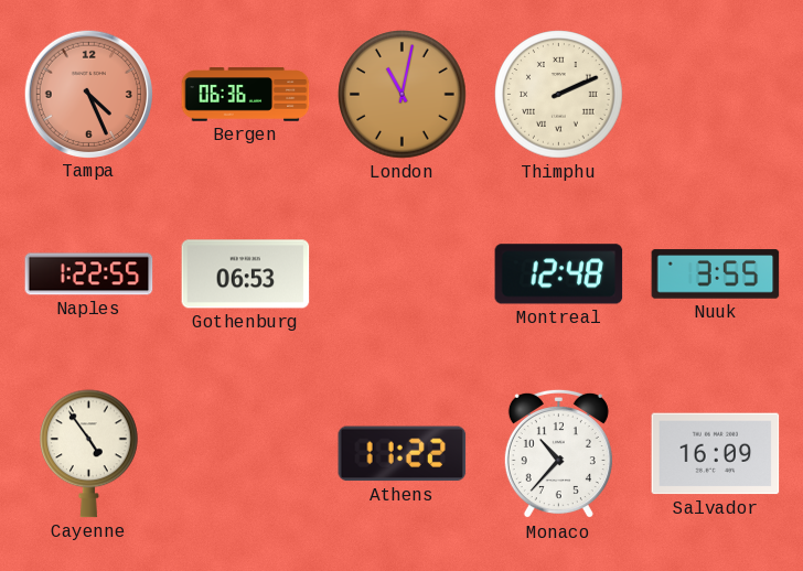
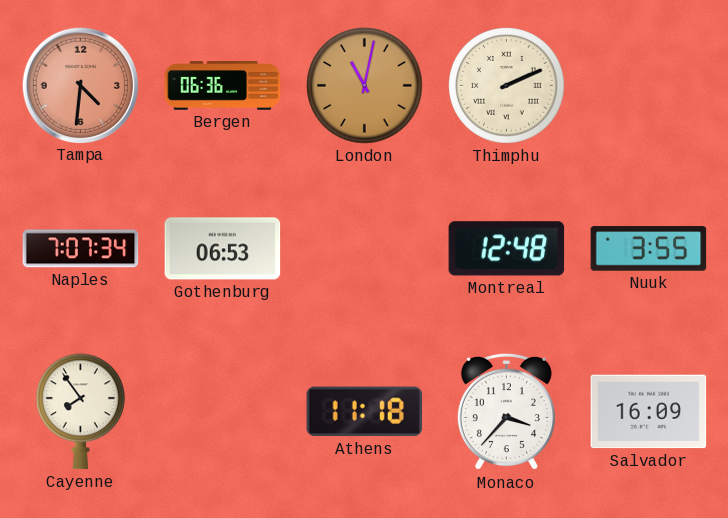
Tampa: 4:26 -> 4:31
Naples: 1:22 -> 7:07
Cayenne: 4:54 -> 7:54
Athens: 11:22 -> 11:18
Monaco: 10:37 -> 3:37
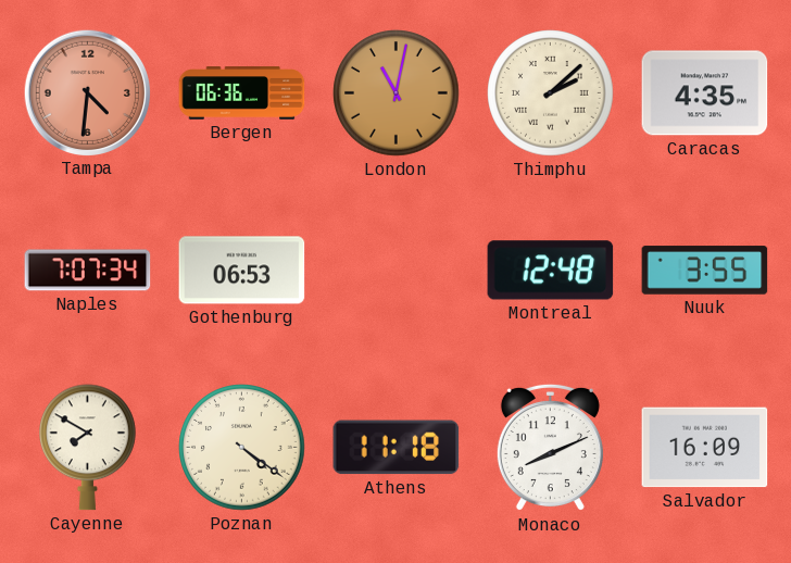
Thimphu: 2:11 -> 2:08
Caracas: none -> 4:35
Cayenne: 7:54 -> 7:50
Poznan: none -> 4:21
Monaco: 3:37 -> 8:11
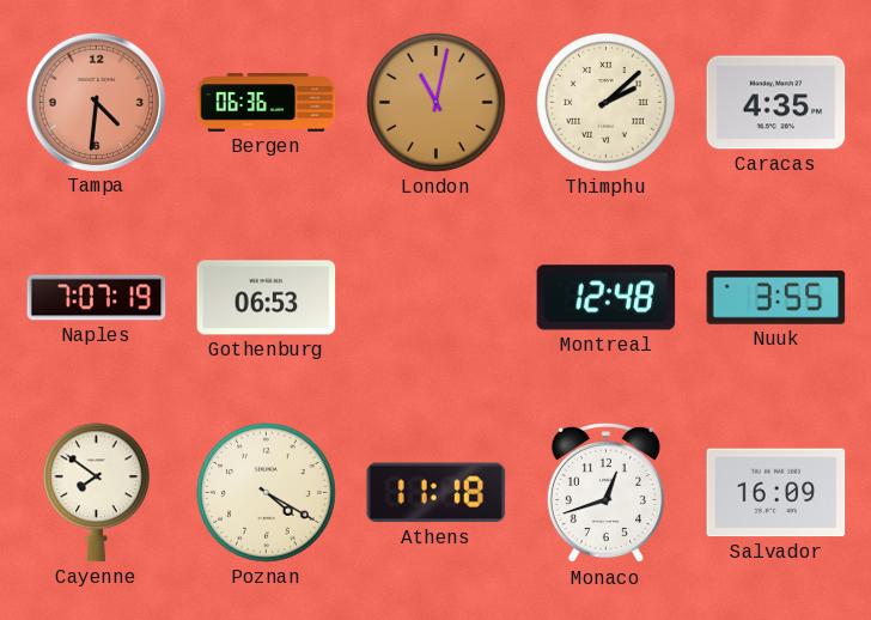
Naples: 7:07:34 -> 7:07:19
Cayenne: 7:50 -> 7:51
Poznan: 4:21 -> 4:20
Monaco: 8:11 -> 12:42
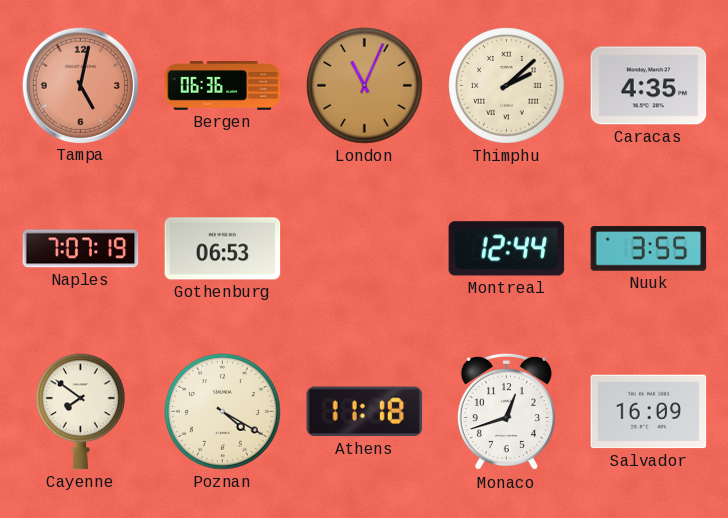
Tampa: 4:31 -> 5:02
London: 11:02 -> 11:04
Montreal: 12:48 -> 12:44
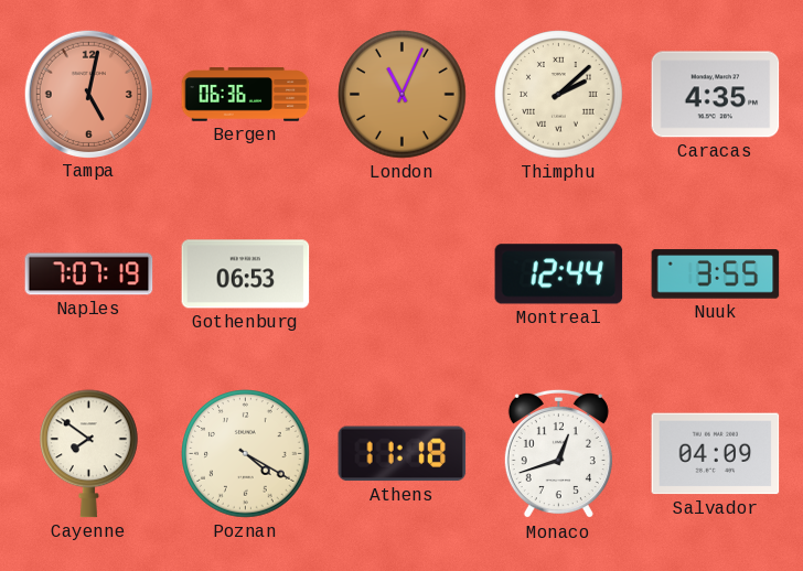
Salvador: 16:09 -> 04:09
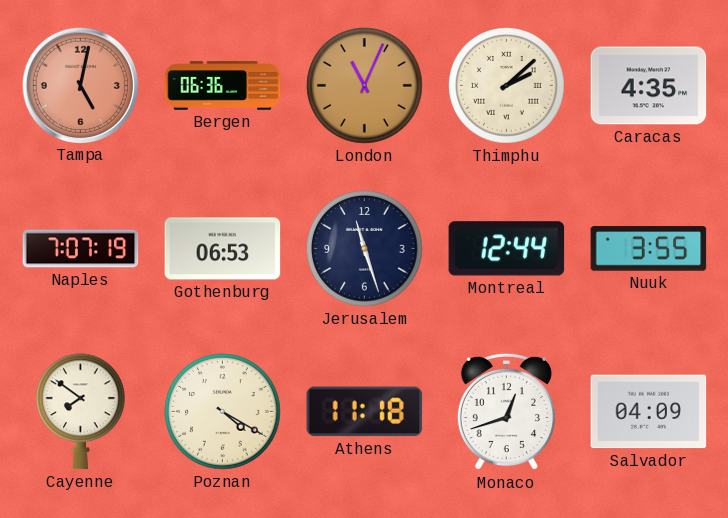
Jerusalem: none -> 11:27
